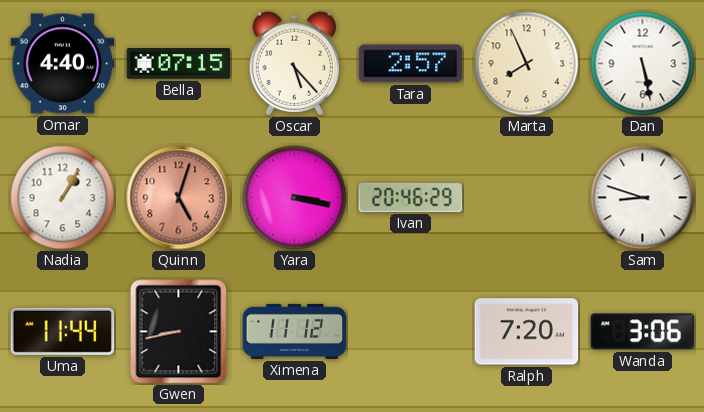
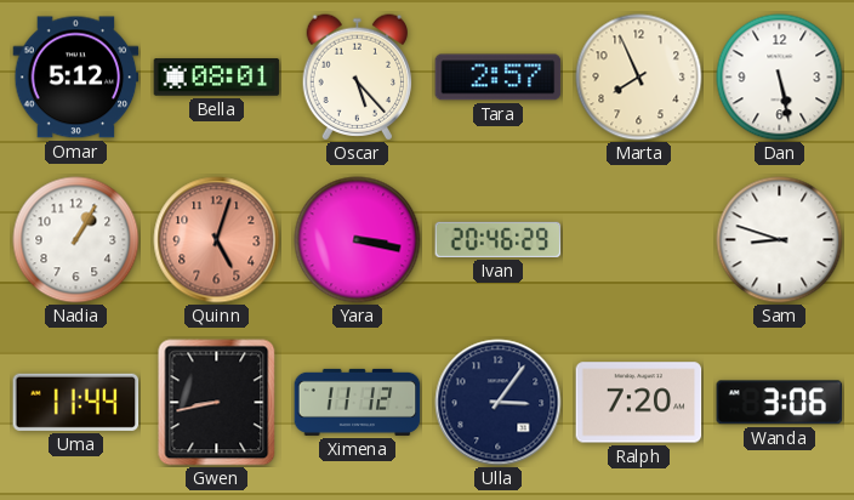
Omar: 4:40 -> 5:12
Bella: 07:15 -> 08:01
Ulla: none -> 3:06
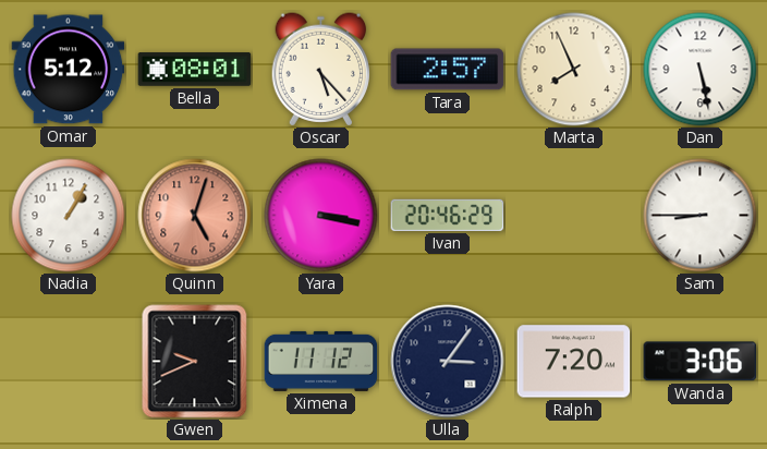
Sam: 8:48 -> 8:45
Uma: 11:44 -> none
Gwen: 8:43 -> 9:41
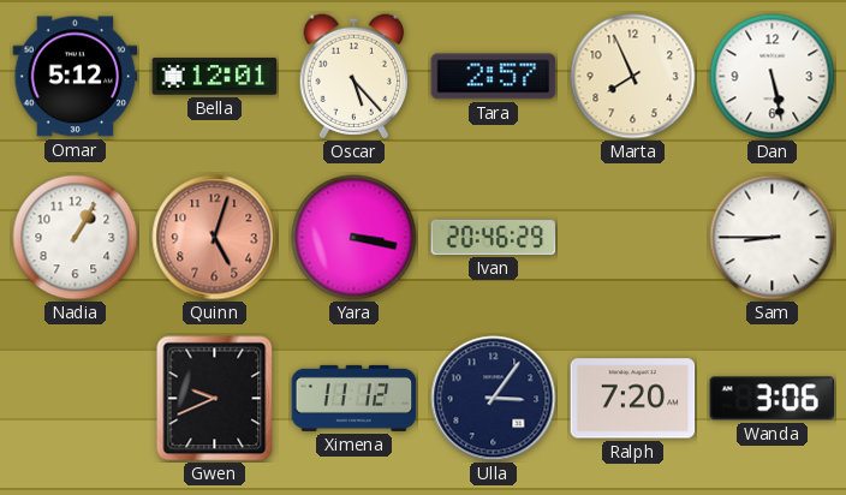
Bella: 08:01 -> 12:01
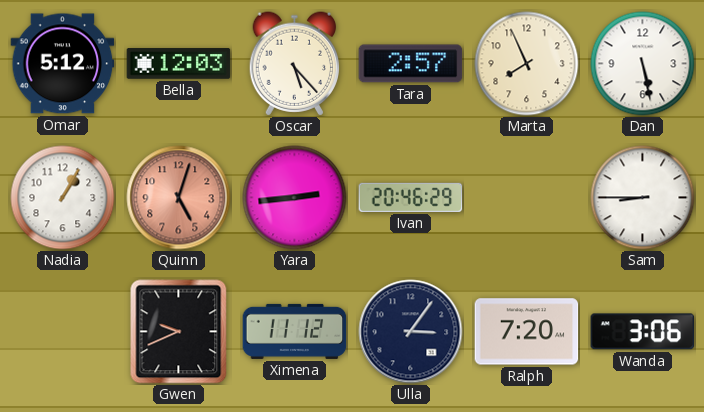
Bella: 12:01 -> 12:03
Yara: 3:17 -> 2:44
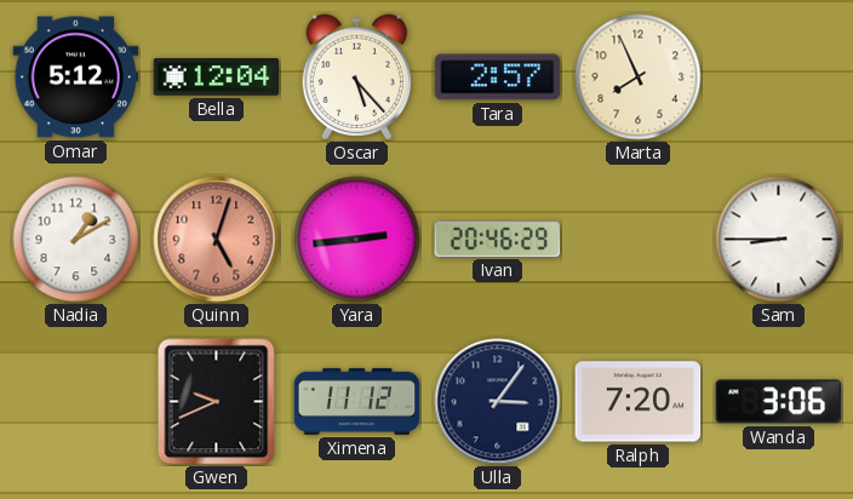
Bella: 12:03 -> 12:04
Dan: 5:28 -> none
Nadia: 1:05 -> 1:10
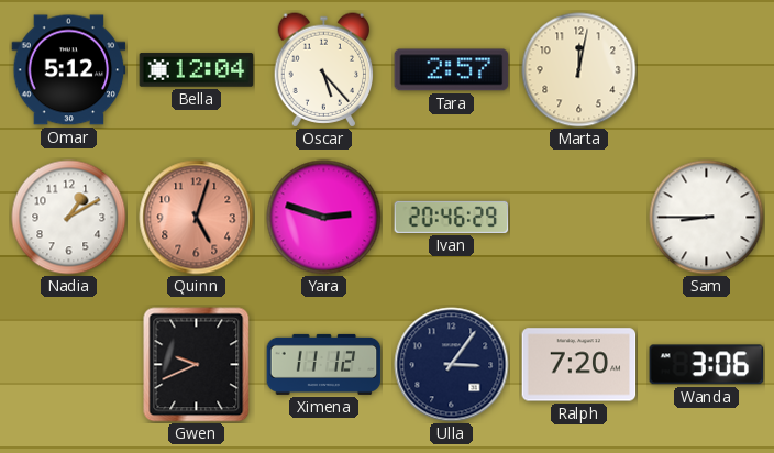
Marta: 7:56 -> 12:02
Yara: 2:44 -> 2:48
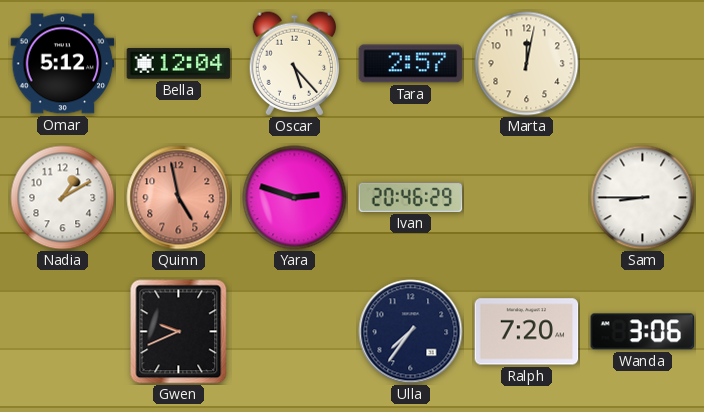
Quinn: 5:03 -> 4:58
Ximena: 11:12 -> none
Ulla: 3:06 -> 7:36
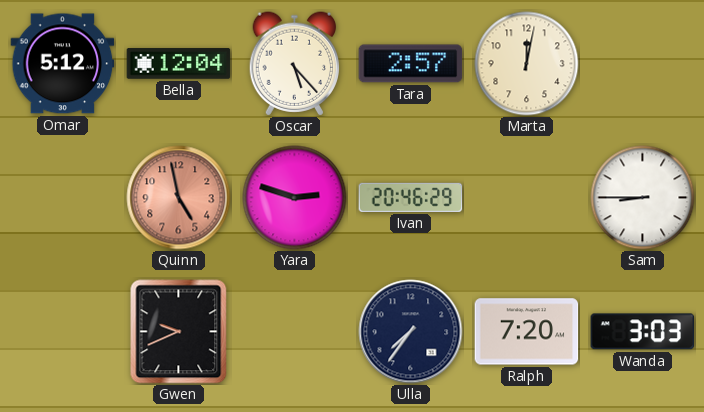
Nadia: 1:10 -> none
Wanda: 3:06 -> 3:03
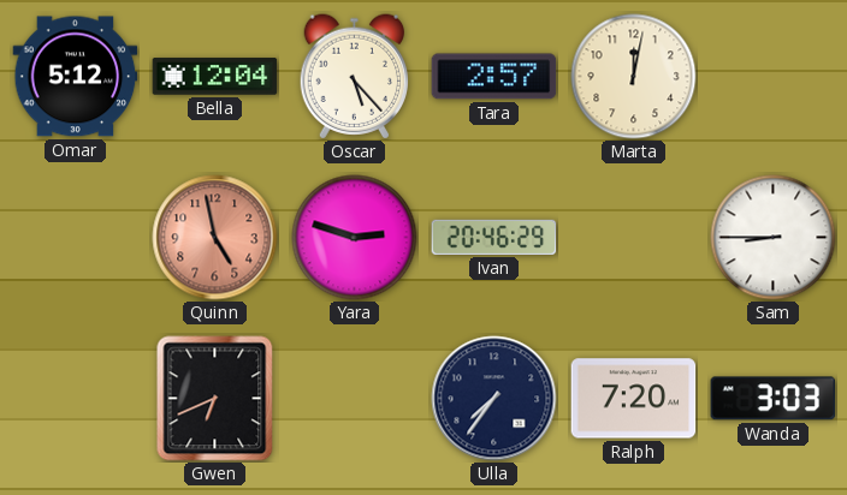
Gwen: 9:41 -> 6:41
